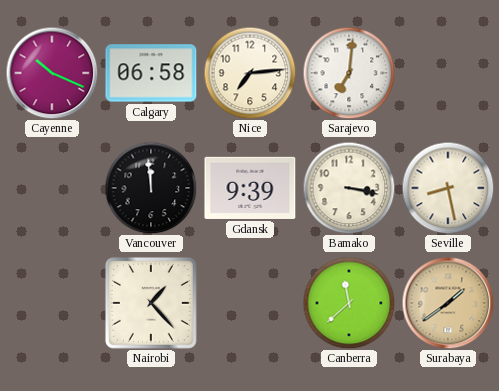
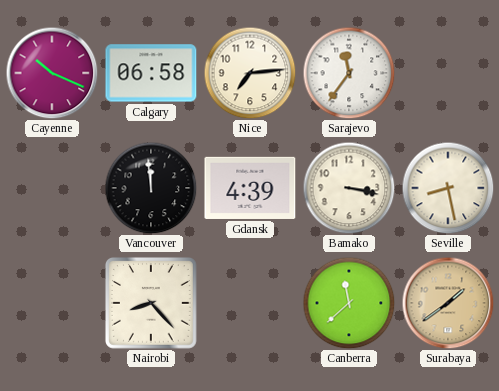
Sarajevo: 7:01 -> 11:36
Gdansk: 9:39 -> 4:39
Nairobi: 1:23 -> 8:23
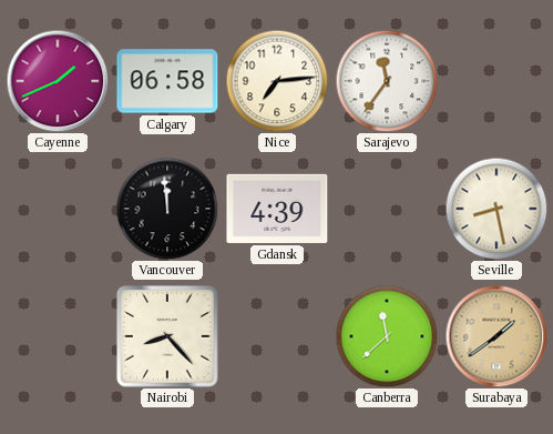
Cayenne: 10:19 -> 1:41
Bamako: 3:17 -> none
